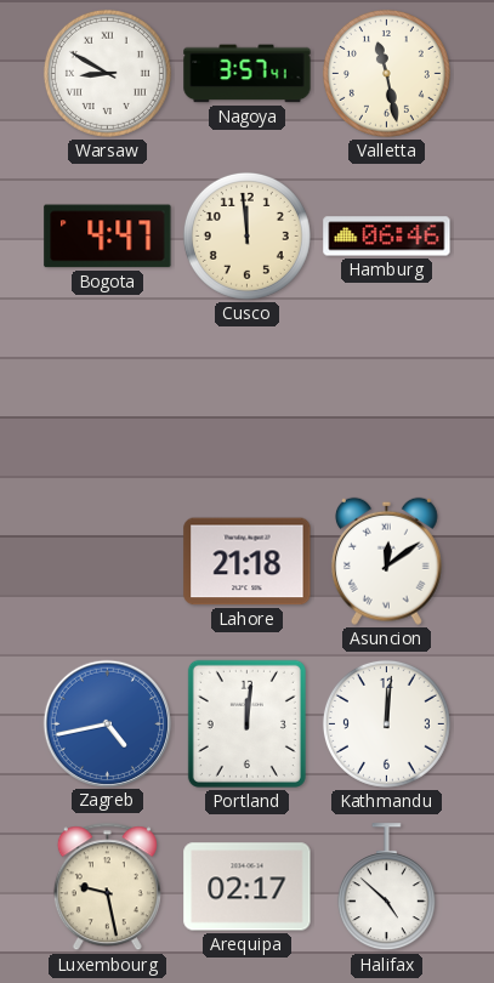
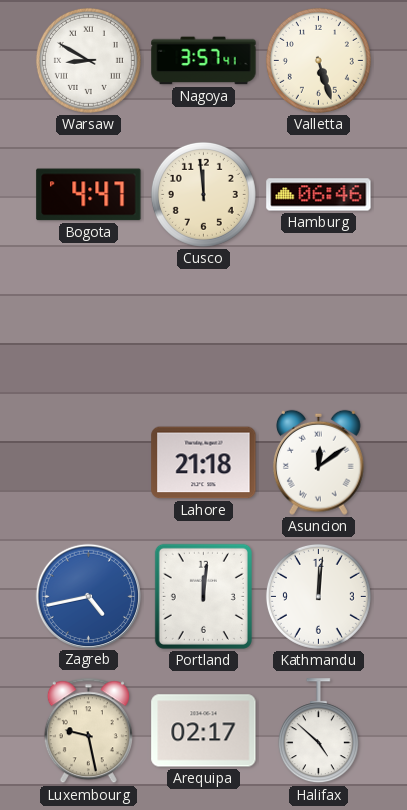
Valletta: 11:28 -> 5:27
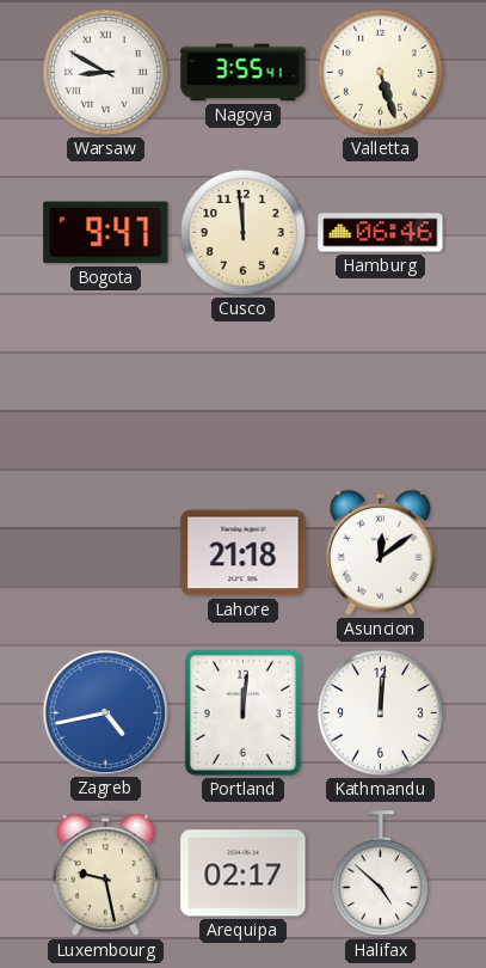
Nagoya: 3:57 -> 3:55
Bogota: 4:47 -> 9:47
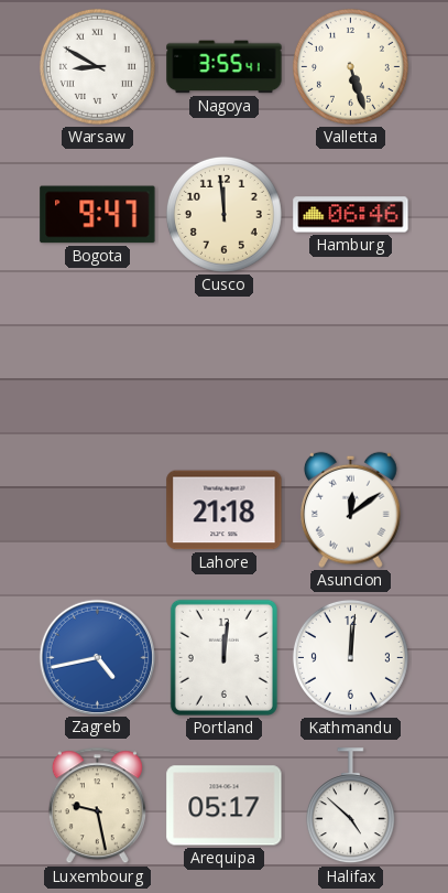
Arequipa: 02:17 -> 05:17
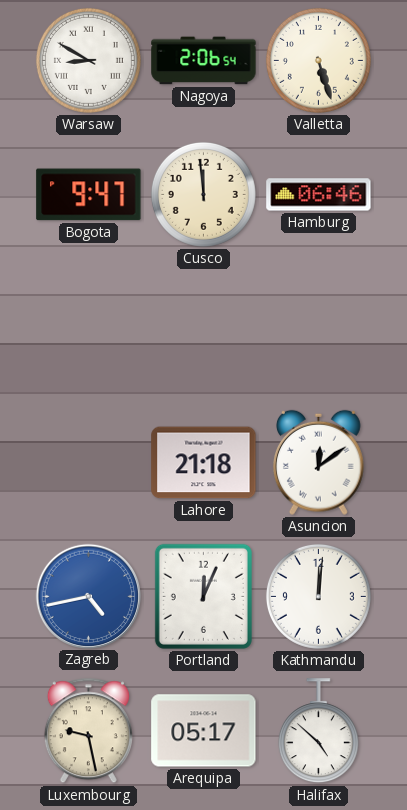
Nagoya: 3:55 -> 2:06
Portland: 12:01 -> 12:04
